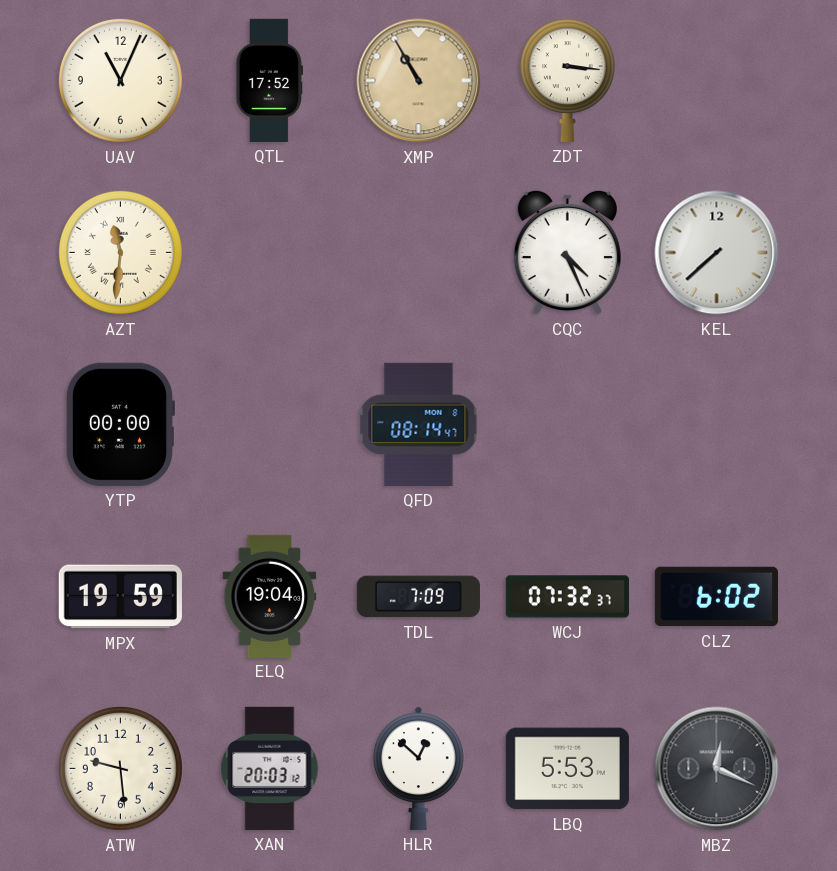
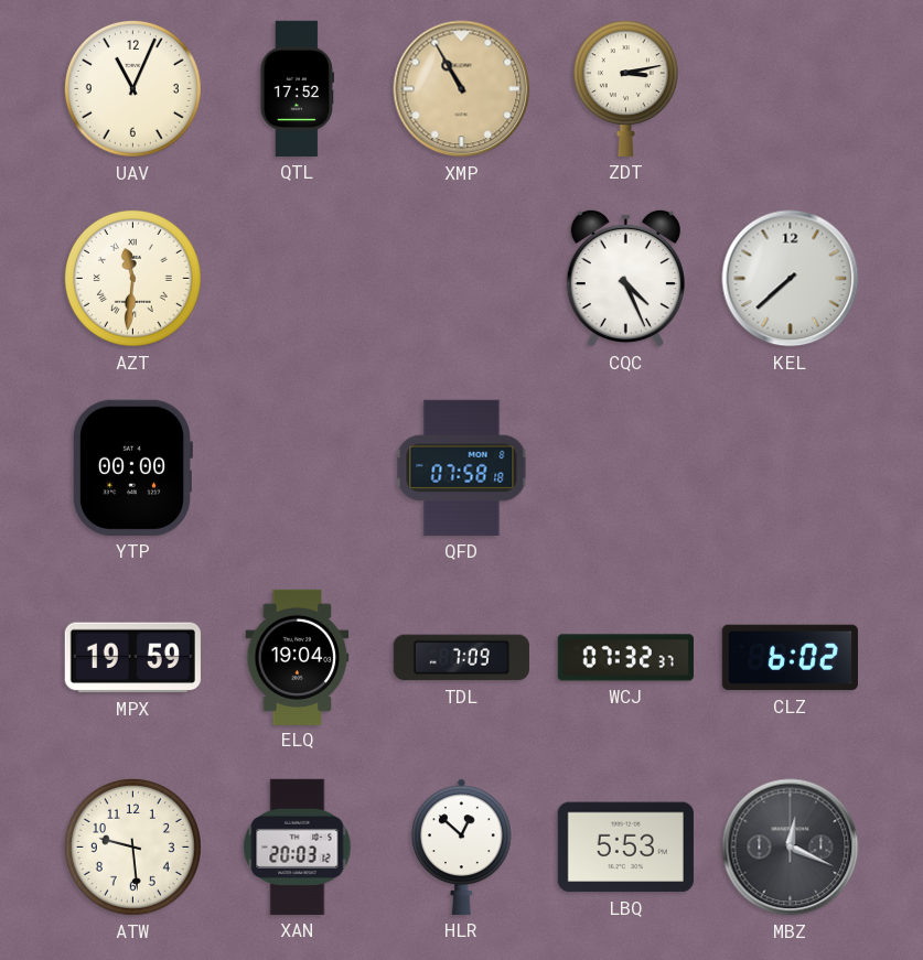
ZDT: 3:16 -> 3:13
QFD: 08:14 -> 07:58
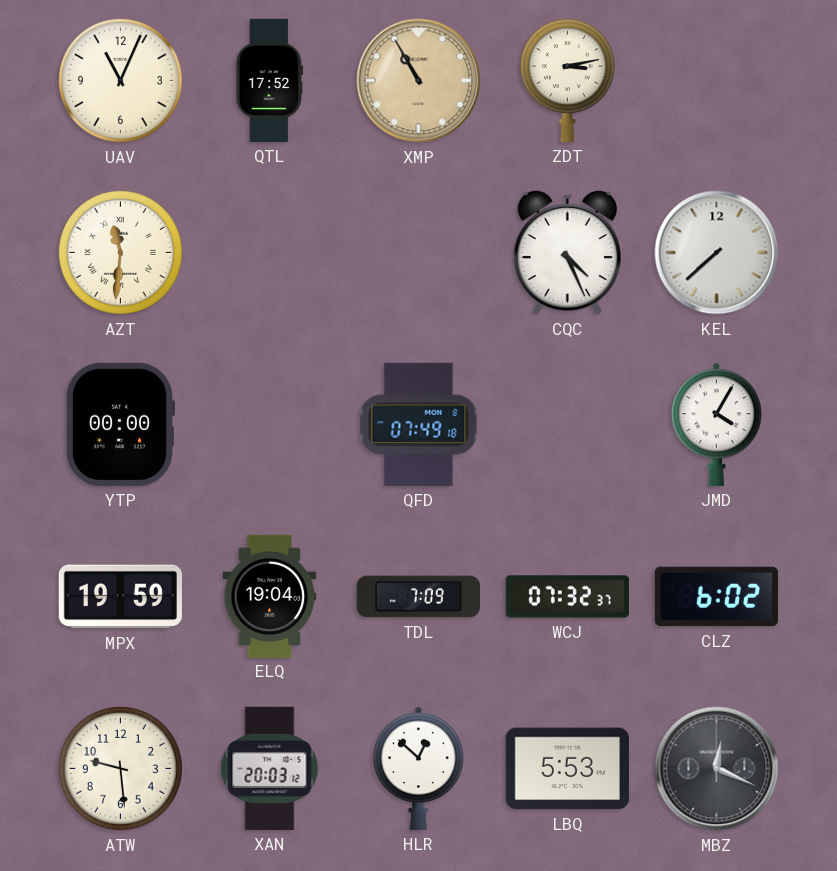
QFD: 07:58 -> 07:49
JMD: none -> 4:05
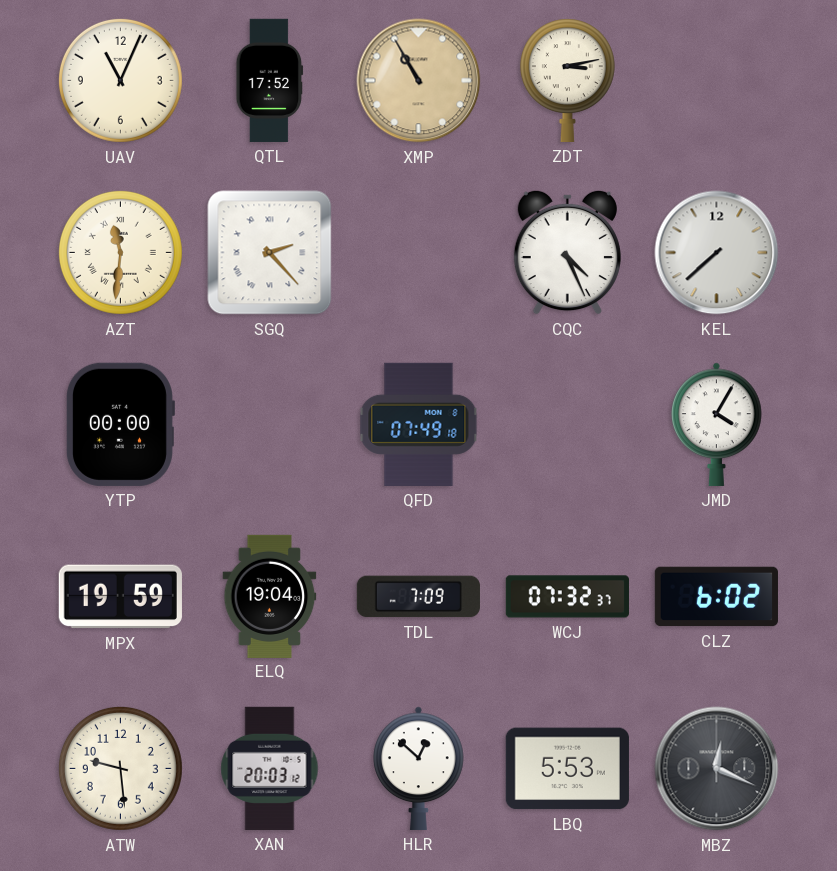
SGQ: none -> 2:23
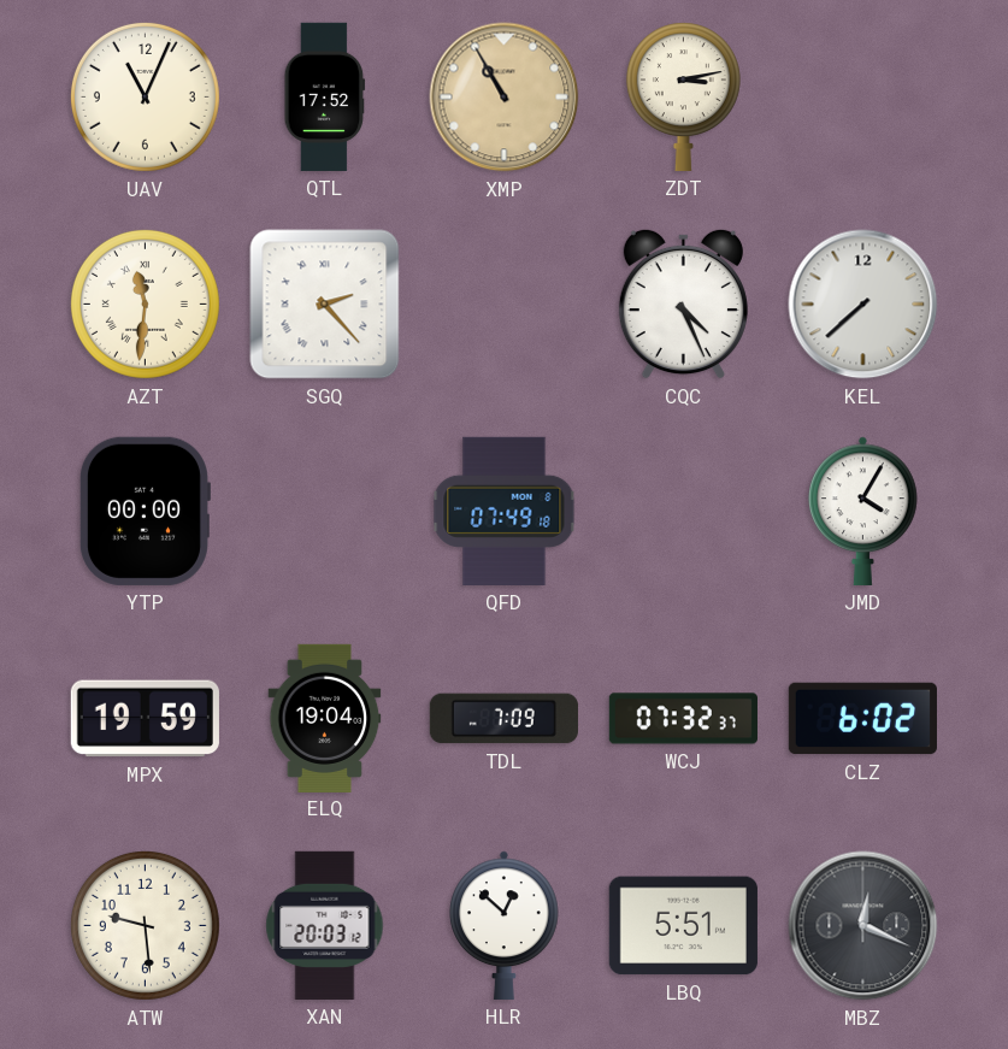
LBQ: 5:53 -> 5:51
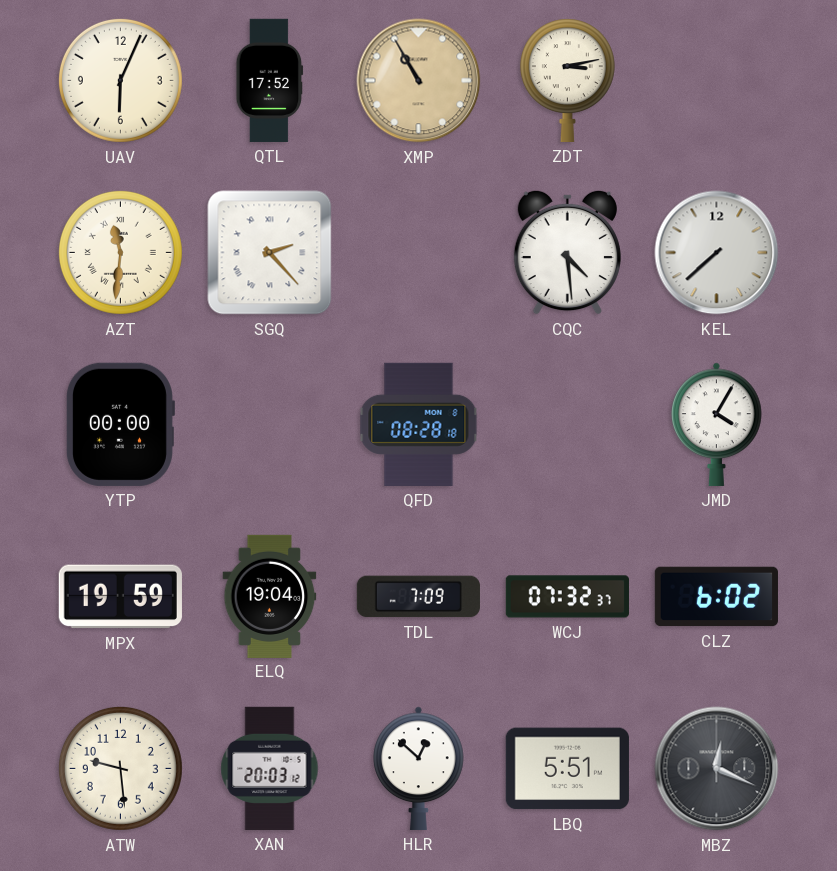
UAV: 11:04 -> 6:04
CQC: 4:26 -> 4:29
QFD: 07:49 -> 08:28
